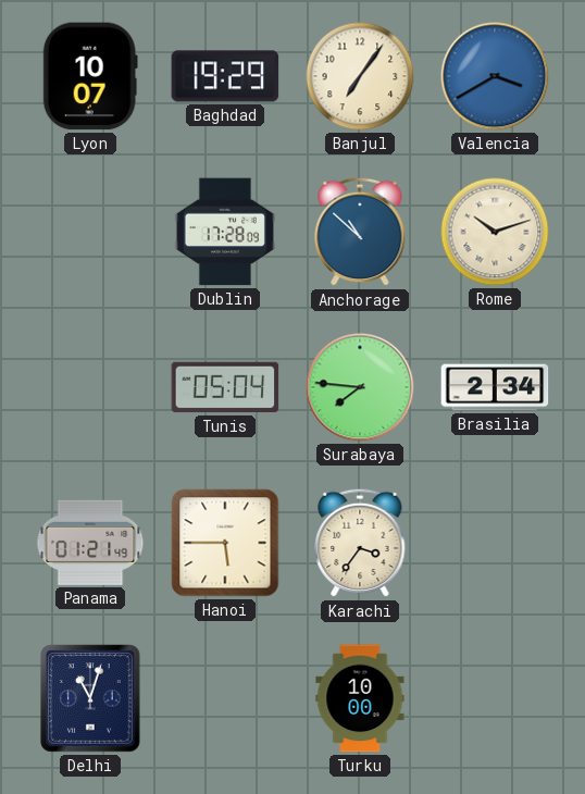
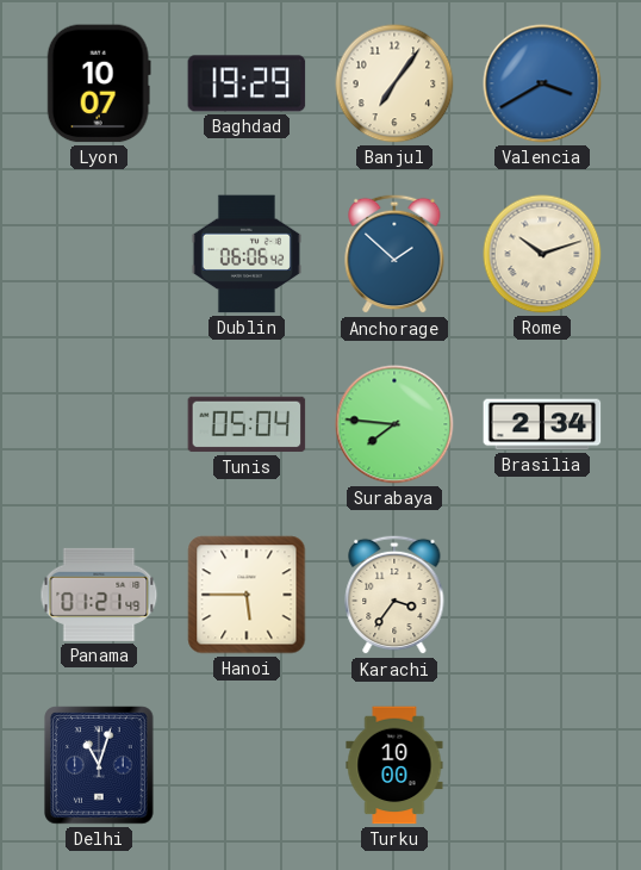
Dublin: 17:28 -> 06:06
Anchorage: 10:52 -> 1:52
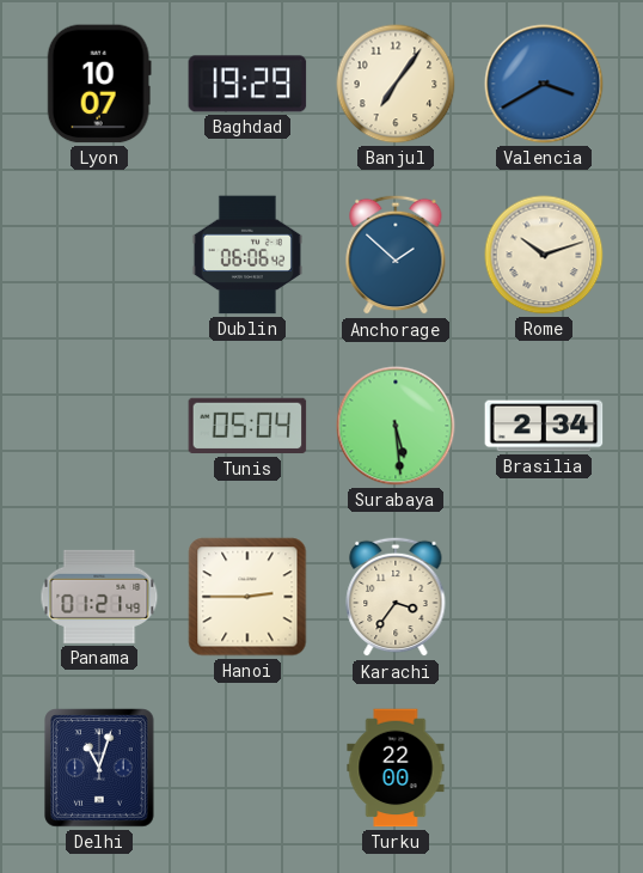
Surabaya: 7:46 -> 5:29
Hanoi: 5:45 -> 2:45
Turku: 10:00 -> 22:00
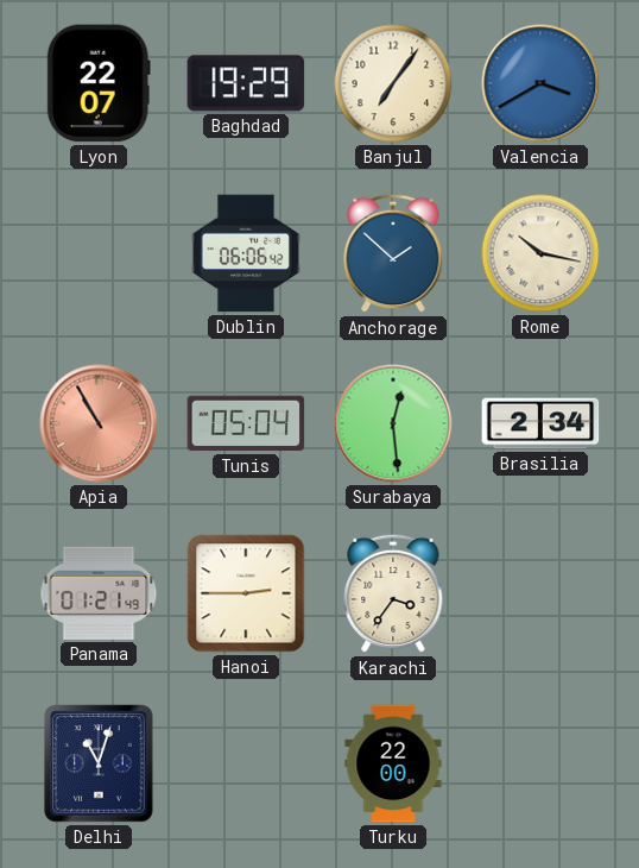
Lyon: 10:07 -> 22:07
Rome: 10:12 -> 10:17
Apia: none -> 10:55
Surabaya: 5:29 -> 12:29
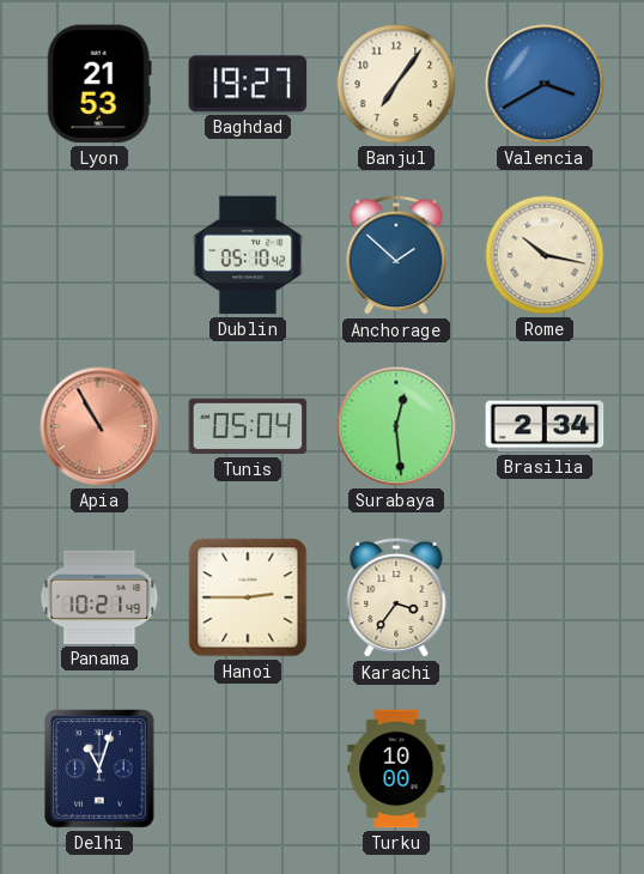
Lyon: 22:07 -> 21:53
Baghdad: 19:29 -> 19:27
Dublin: 06:06 -> 05:10
Panama: 01:21 -> 10:21
Turku: 22:00 -> 10:00
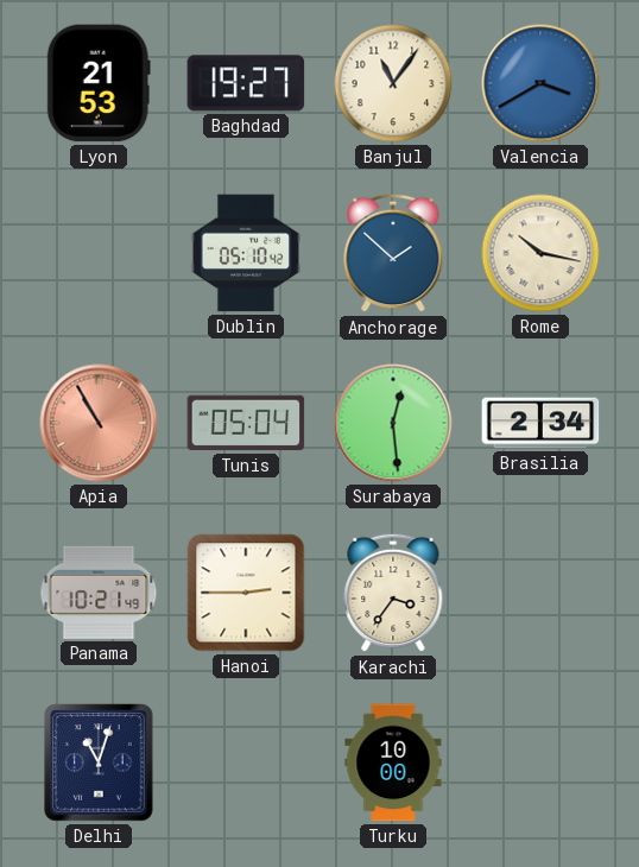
Banjul: 7:06 -> 11:06
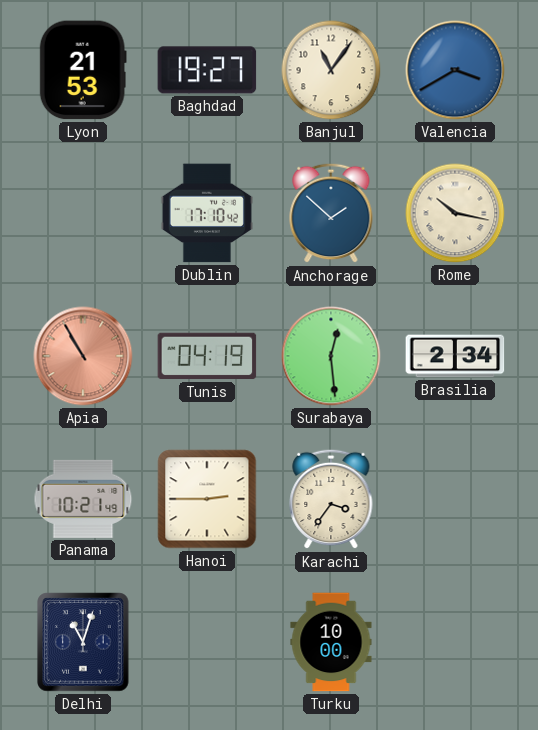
Dublin: 05:10 -> 17:10
Tunis: 05:04 -> 04:19
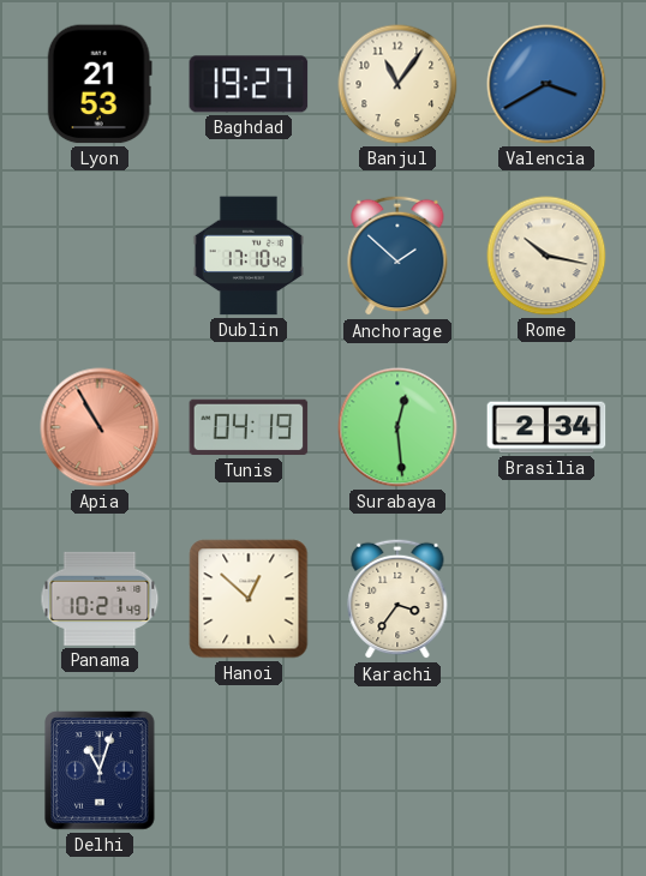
Hanoi: 2:45 -> 12:52
Turku: 10:00 -> none
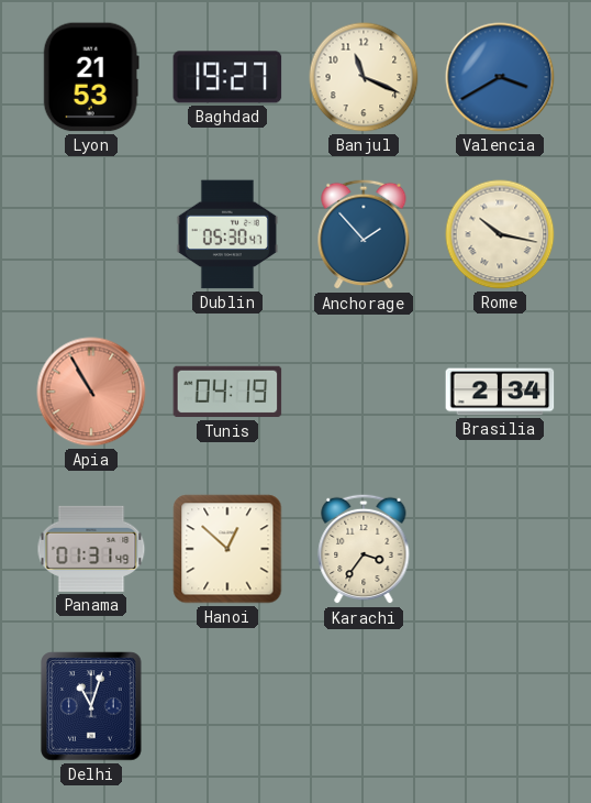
Banjul: 11:06 -> 11:19
Dublin: 17:10 -> 05:30
Anchorage: 1:52 -> 1:53
Surabaya: 12:29 -> none
Panama: 10:21 -> 01:31
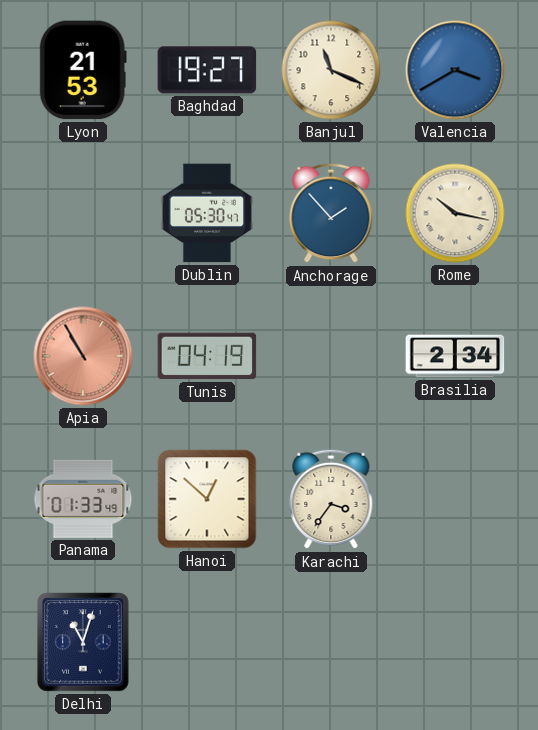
Panama: 01:31 -> 01:33
